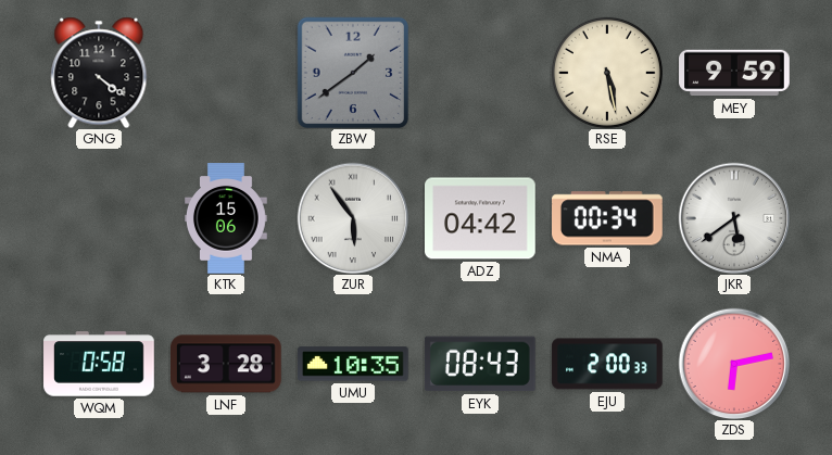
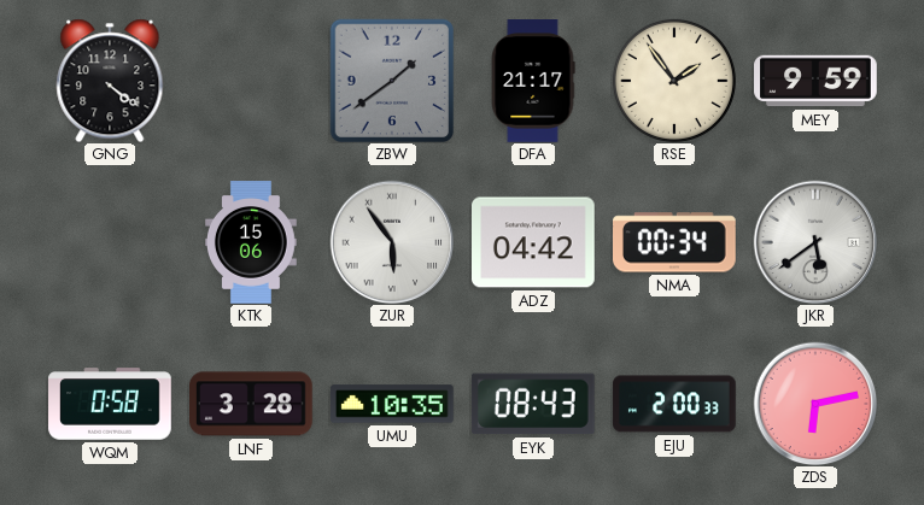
DFA: none -> 21:17
RSE: 5:28 -> 1:54
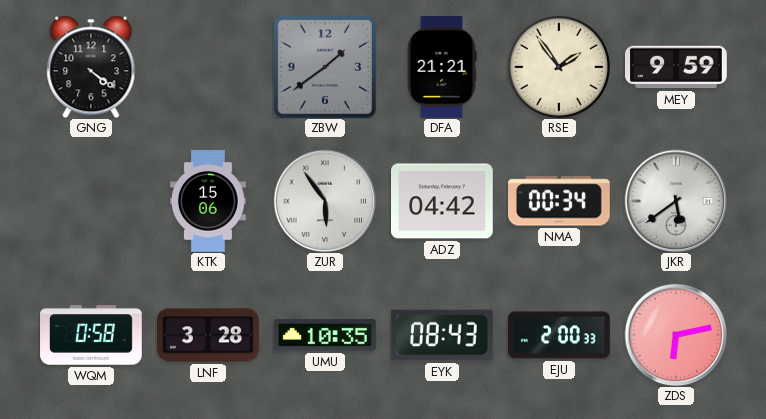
DFA: 21:17 -> 21:21
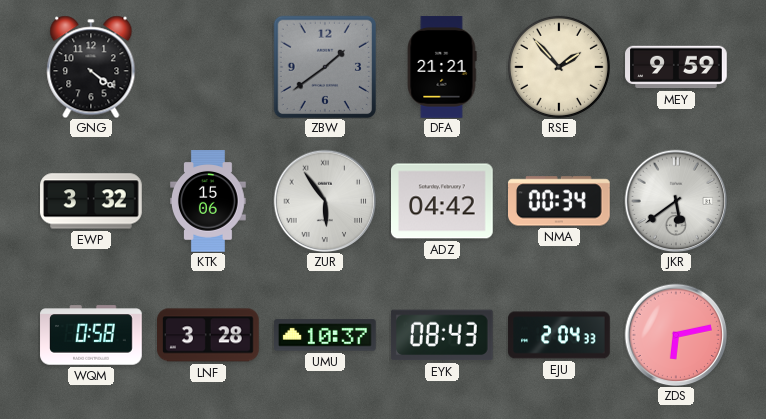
RSE: 1:54 -> 1:53
EWP: none -> 3:32
UMU: 10:35 -> 10:37
EJU: 2:00 -> 2:04
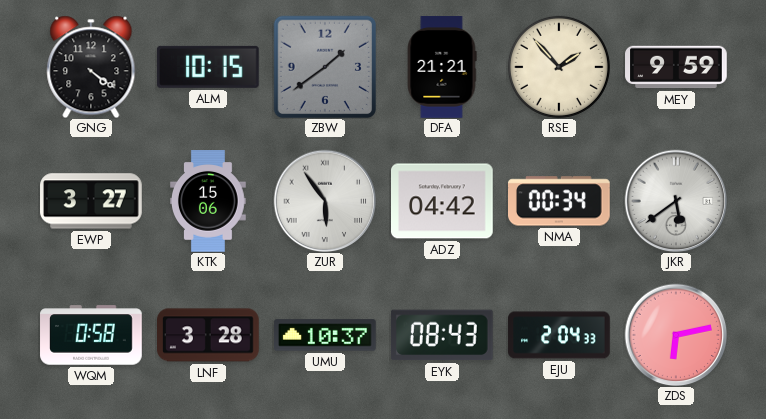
ALM: none -> 10:15
EWP: 3:32 -> 3:27
